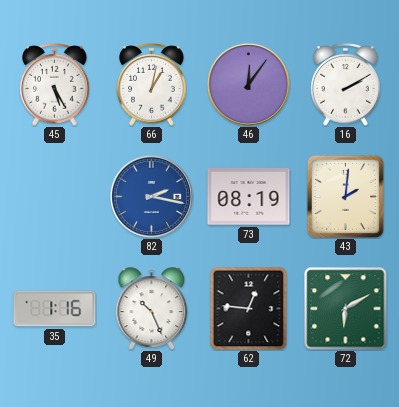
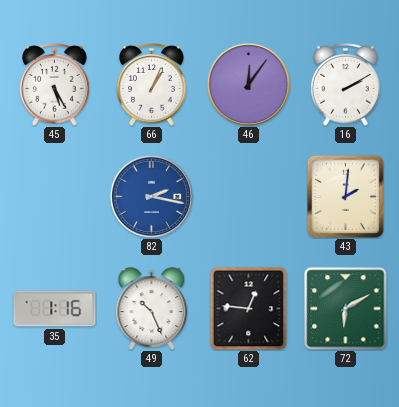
66: 1:02 -> 1:04
73: 08:19 -> none
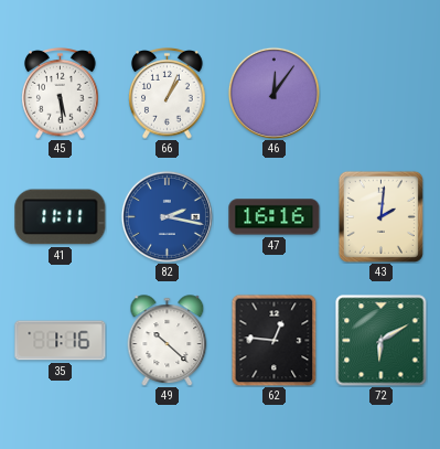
45: 5:25 -> 5:29
16: 2:10 -> none
41: none -> 11:11
47: none -> 16:16
49: 10:26 -> 10:22
